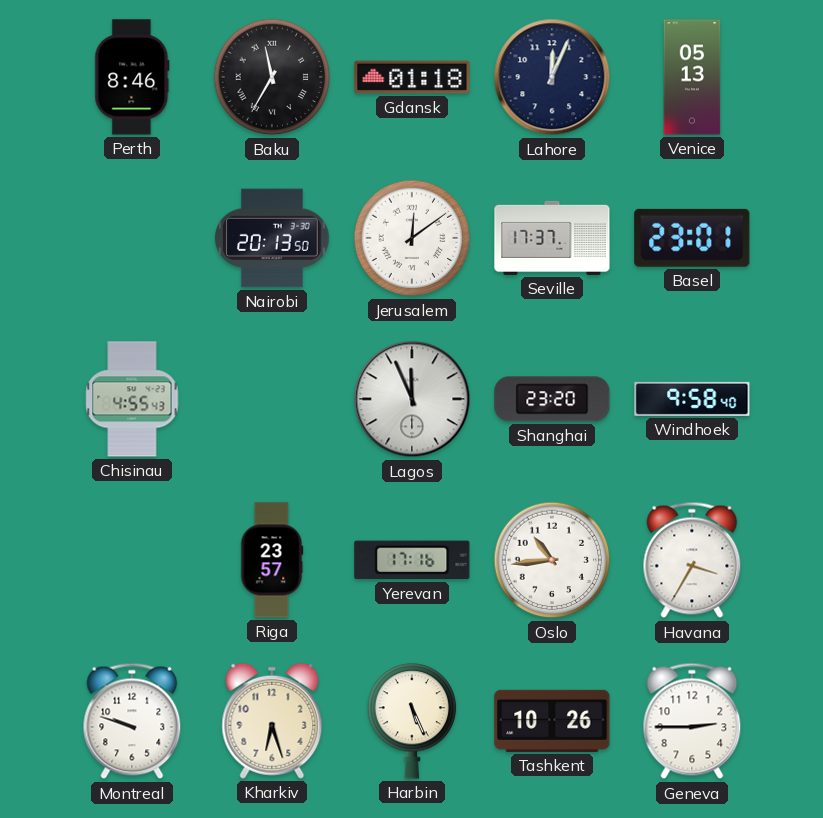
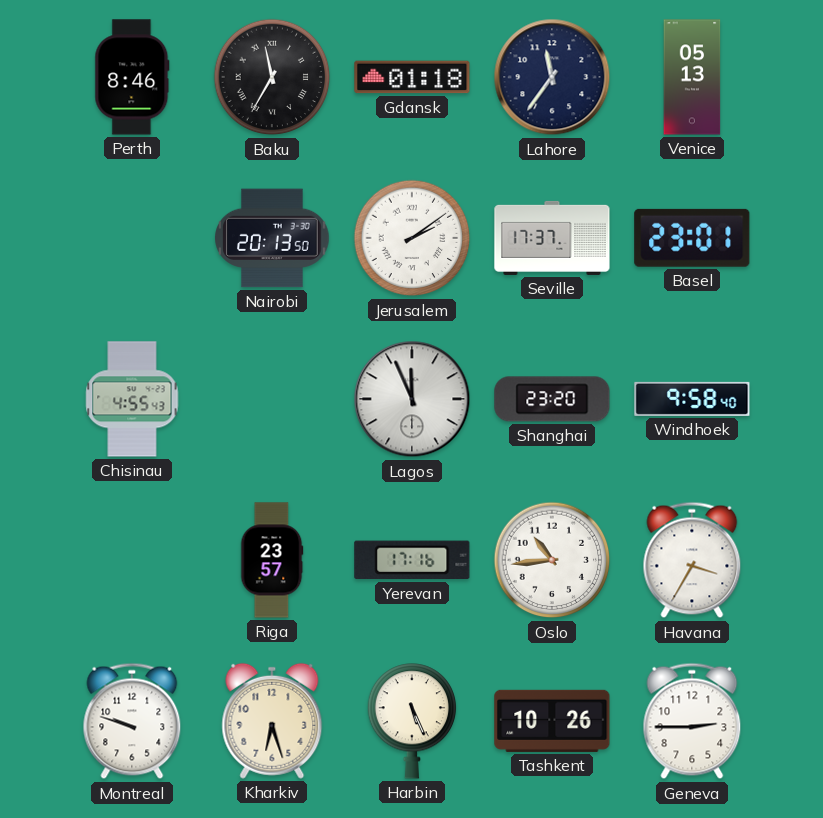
Lahore: 12:04 -> 11:36
Jerusalem: 12:09 -> 2:09
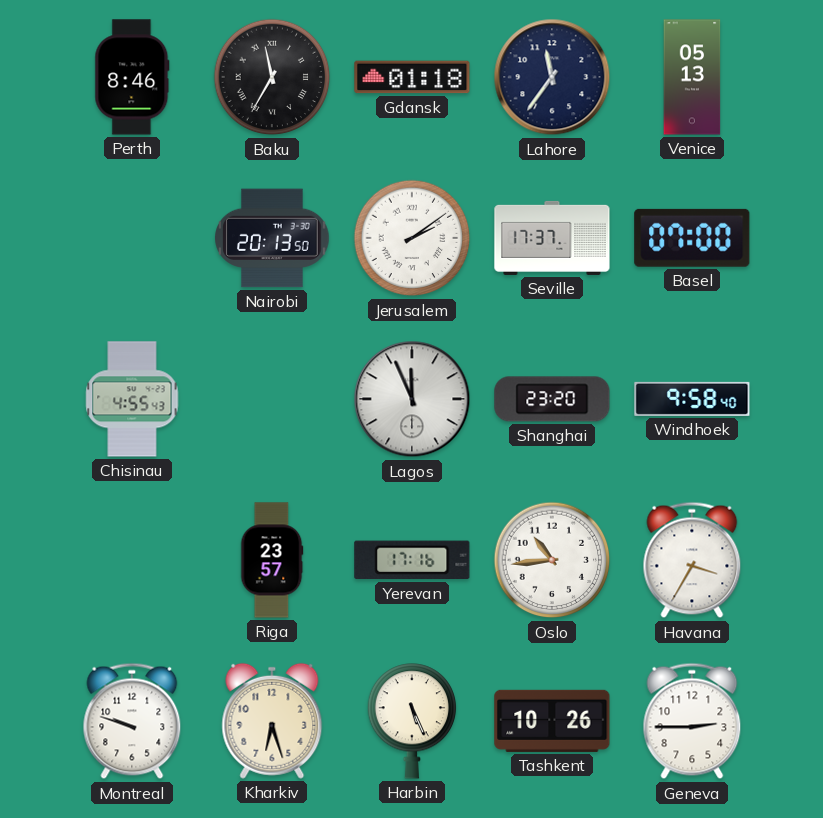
Basel: 23:01 -> 07:00
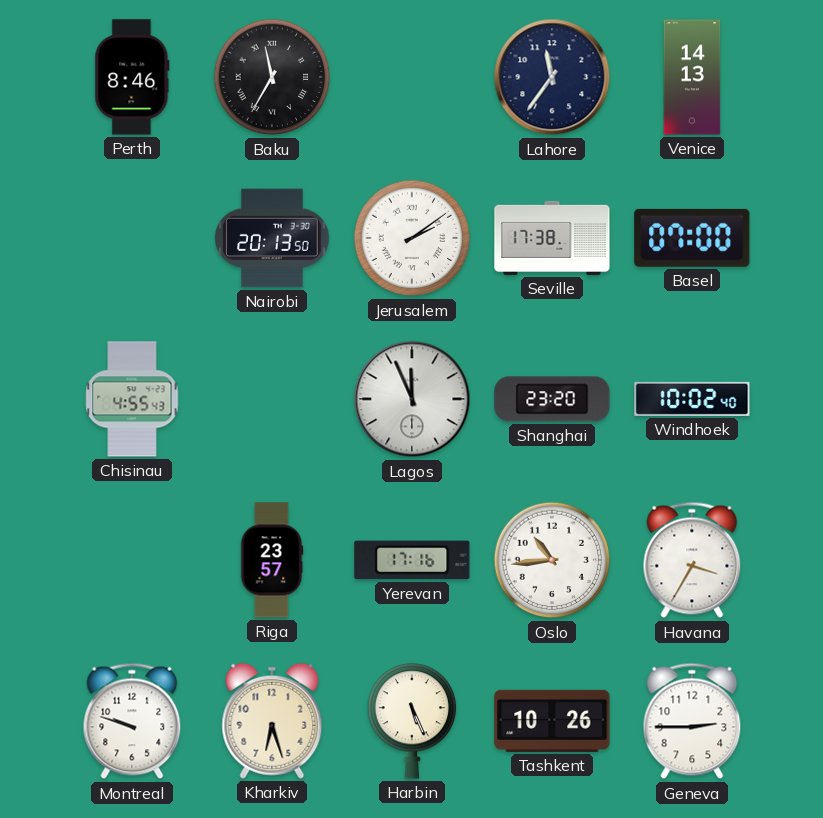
Gdansk: 01:18 -> none
Venice: 05:13 -> 14:13
Seville: 17:37 -> 17:38
Windhoek: 9:58 -> 10:02
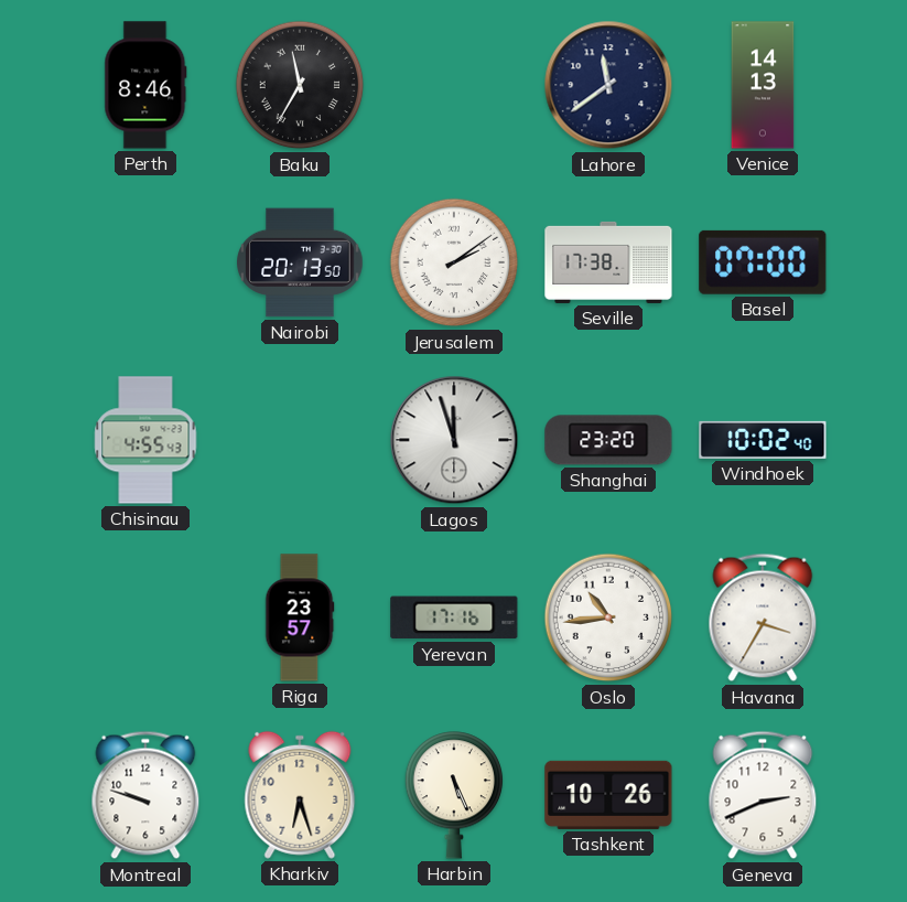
Lahore: 11:36 -> 11:39
Lagos: 11:56 -> 11:57
Geneva: 2:45 -> 2:41
